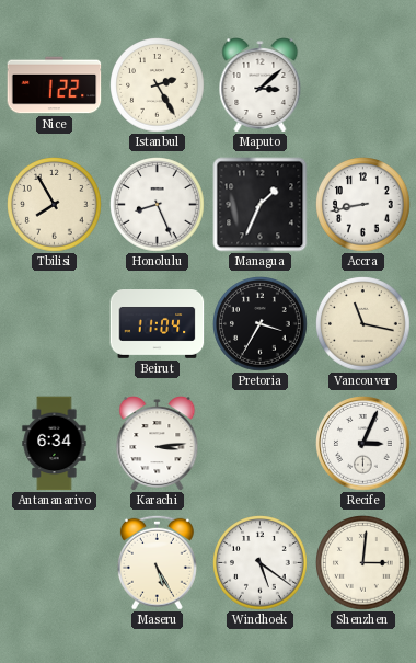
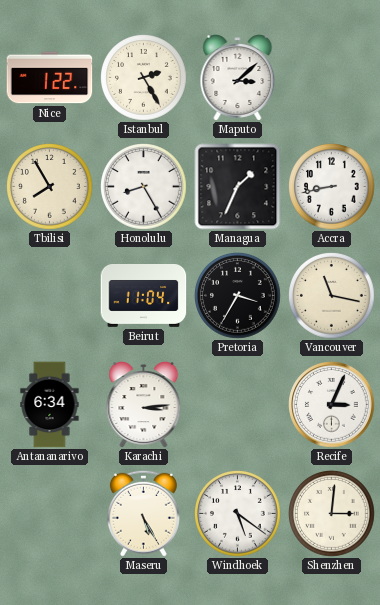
Honolulu: 8:26 -> 8:25
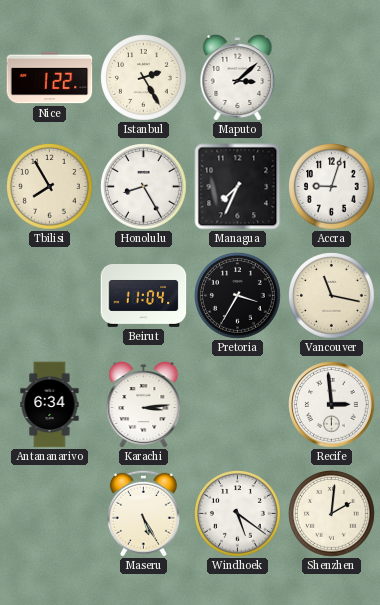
Managua: 1:34 -> 7:34
Accra: 8:43 -> 9:03
Recife: 3:04 -> 2:59
Shenzhen: 3:01 -> 2:01
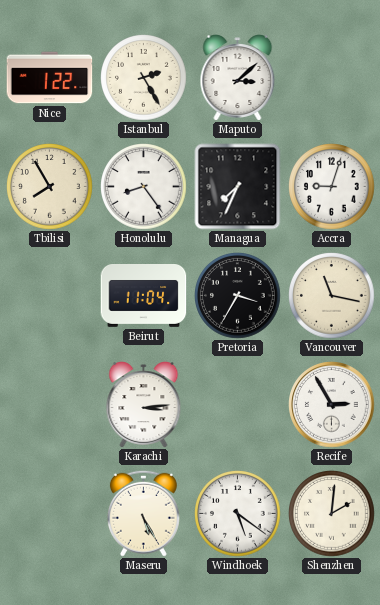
Honolulu: 8:25 -> 8:24
Antananarivo: 6:34 -> none
Recife: 2:59 -> 2:55
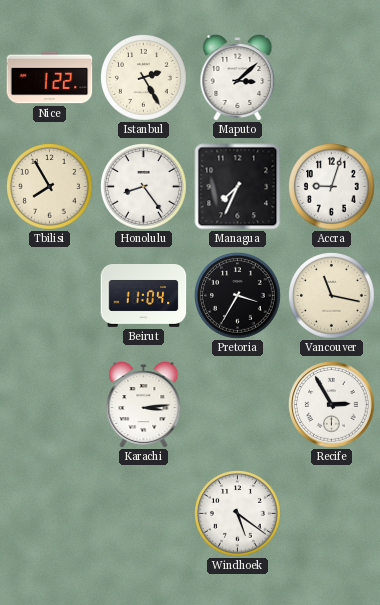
Maseru: 5:25 -> none
Shenzhen: 2:01 -> none
